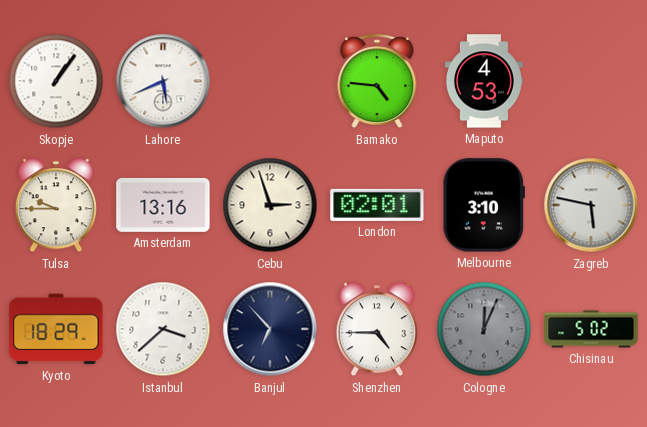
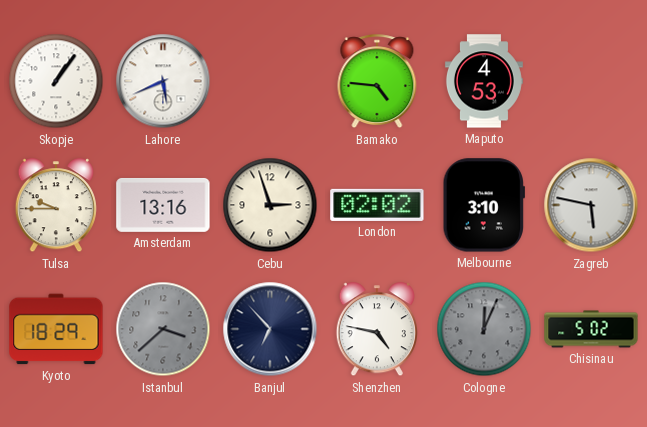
London: 02:01 -> 02:02
Istanbul dial: white -> grey
Shenzhen: 4:45 -> 4:47
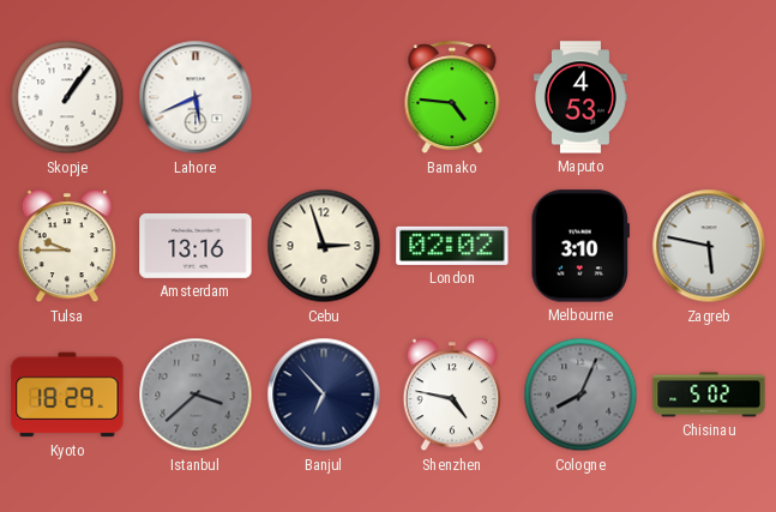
Cologne: 12:04 -> 8:04
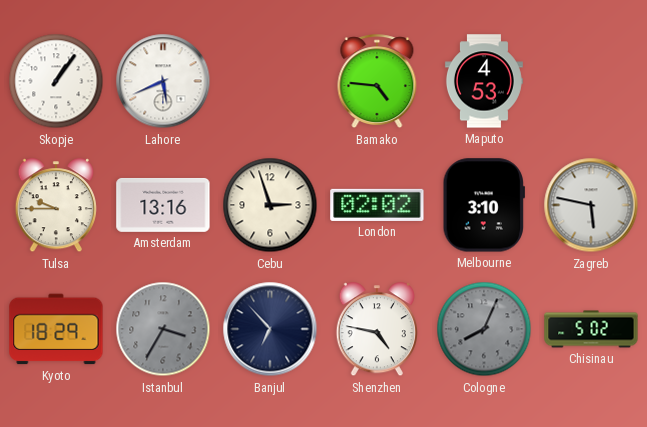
Istanbul: 3:38 -> 3:35
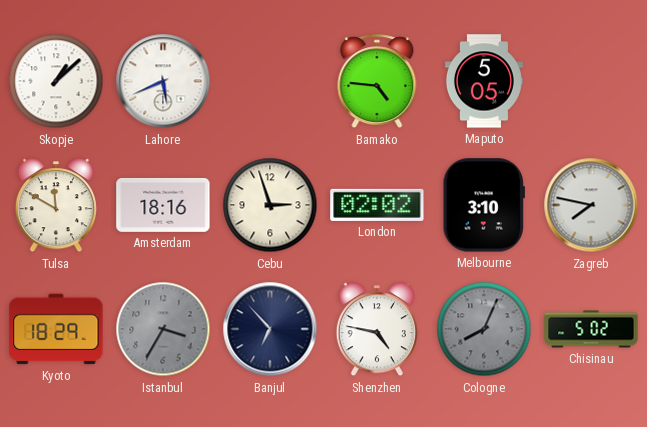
Skopje: 1:06 -> 1:08
Maputo: 4:53 -> 5:05
Tulsa: 9:45 -> 11:50
Amsterdam: 13:16 -> 18:16
Zagreb: 5:47 -> 7:47
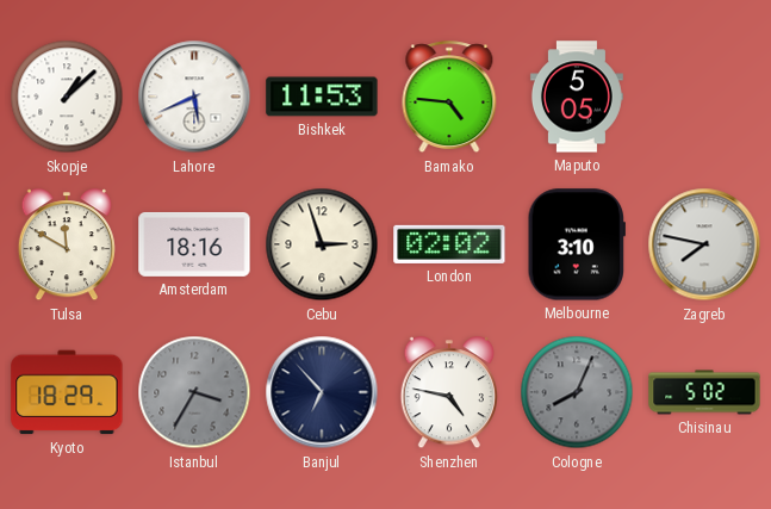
Bishkek: none -> 11:53
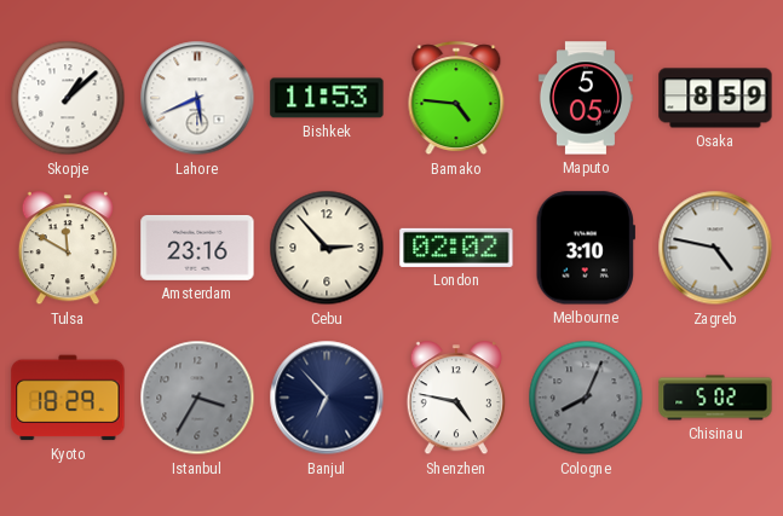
Osaka: none -> 8:59
Amsterdam: 18:16 -> 23:16
Cebu: 2:57 -> 2:53
Zagreb: 7:47 -> 4:47
